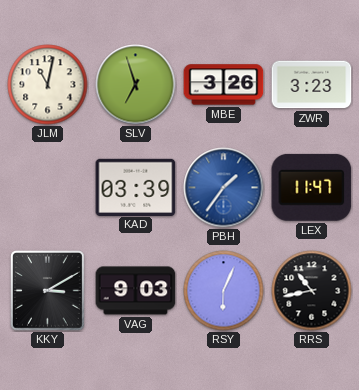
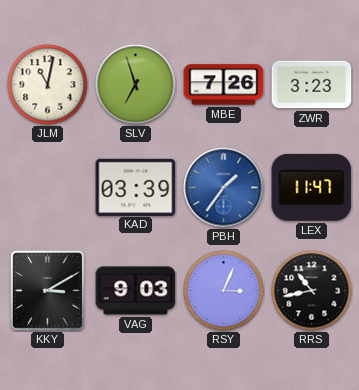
MBE: 3:26 -> 7:26
RSY: 6:04 -> 3:04
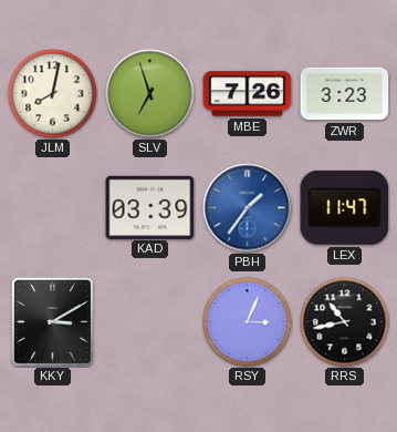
JLM: 11:02 -> 8:02
VAG: 9:03 -> none
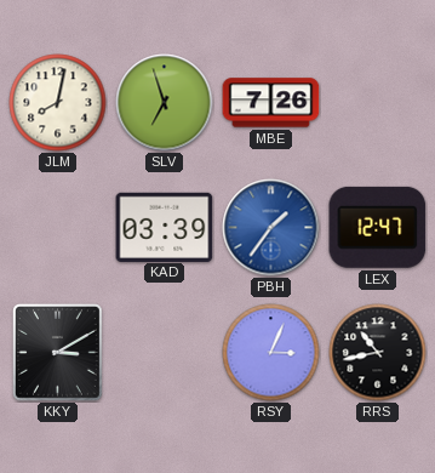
ZWR: 3:23 -> none
LEX: 11:47 -> 12:47
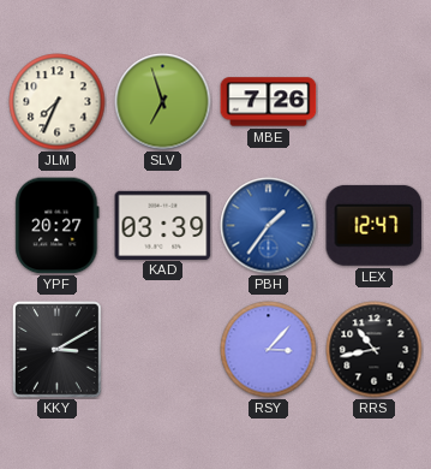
JLM: 8:02 -> 7:34
YPF: none -> 20:27
RSY: 3:04 -> 3:07
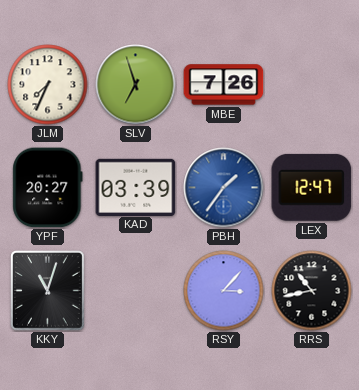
KKY: 3:10 -> 11:03
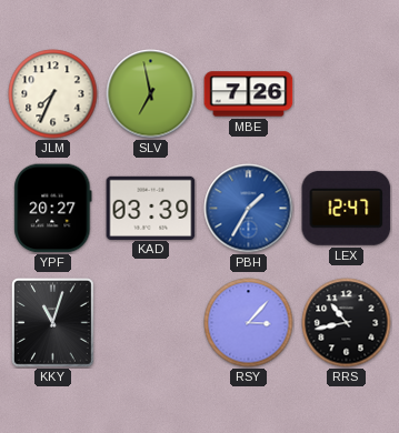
SLV: 6:57 -> 6:58
PBH: 1:36 -> 1:35
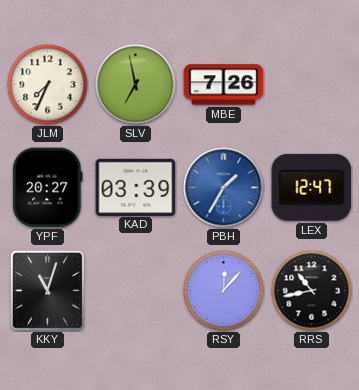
RSY: 3:07 -> 12:07
